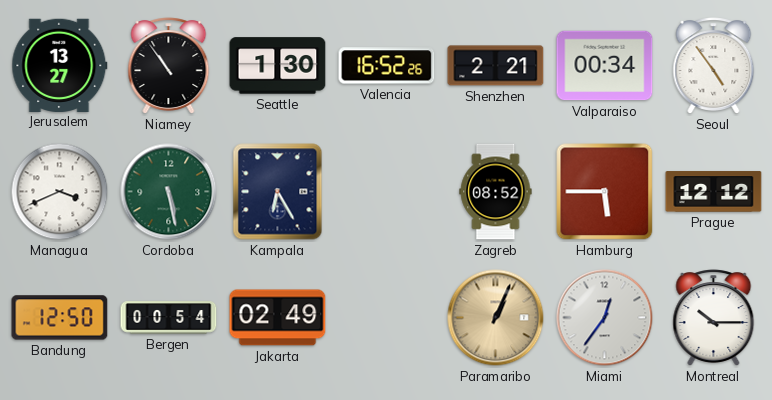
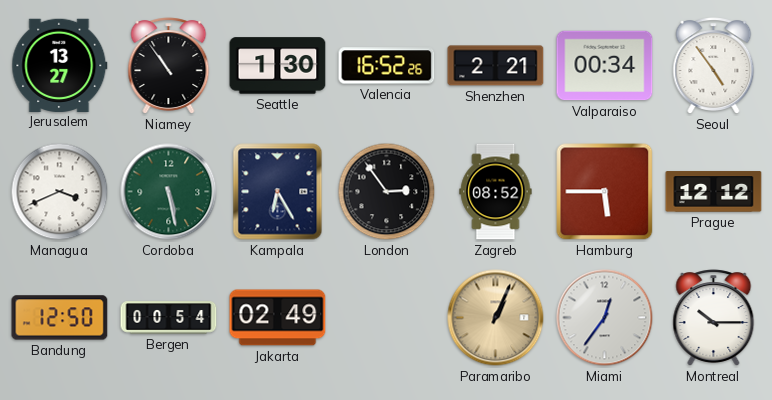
London: none -> 2:54
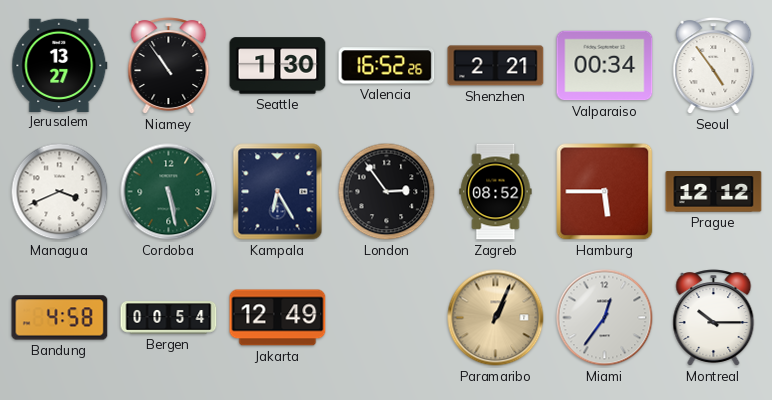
Bandung: 12:50 -> 4:58
Jakarta: 02:49 -> 12:49
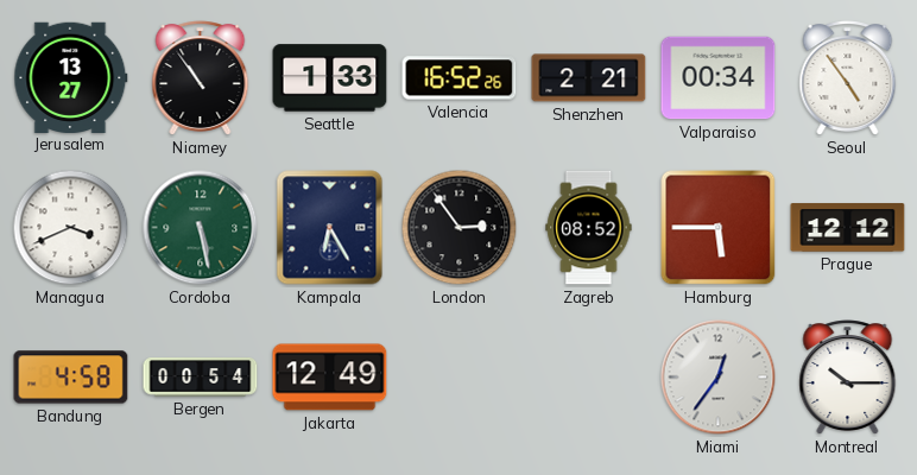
Seattle: 1:30 -> 1:33
Paramaribo: 1:04 -> none
